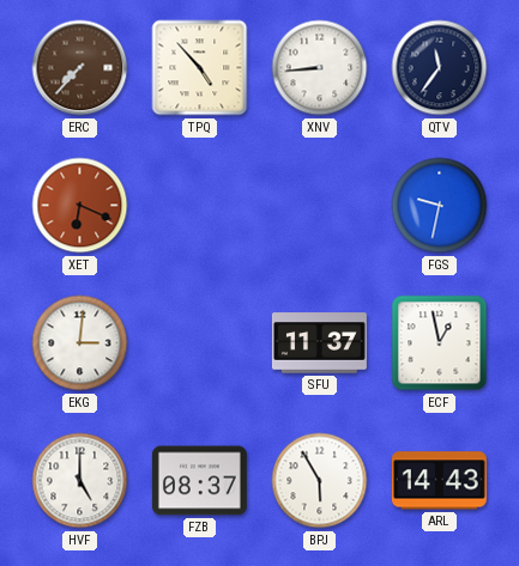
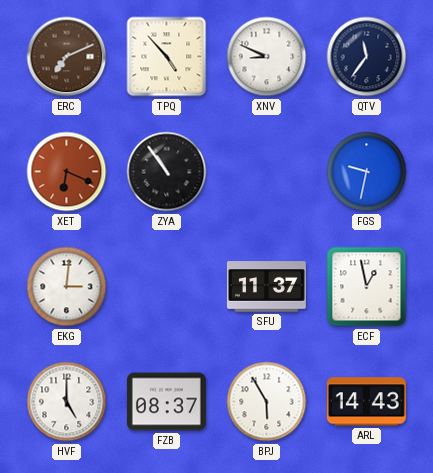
ERC: 7:37 -> 7:11
XNV: 8:44 -> 8:49
ZYA: none -> 10:54
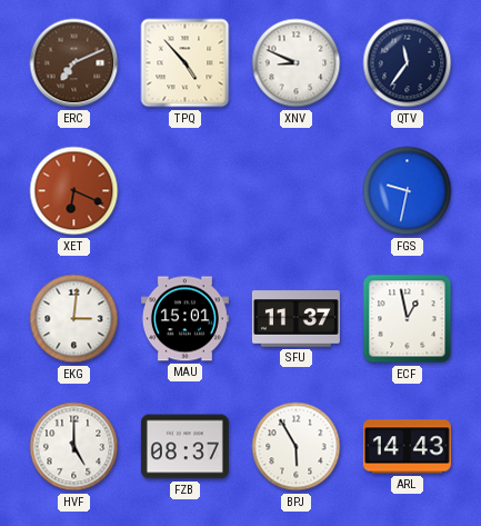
ZYA: 10:54 -> none
MAU: none -> 15:01
